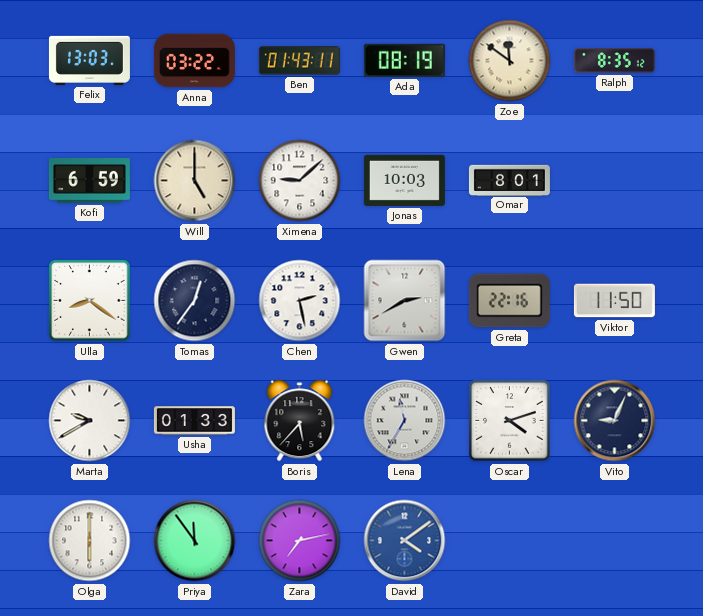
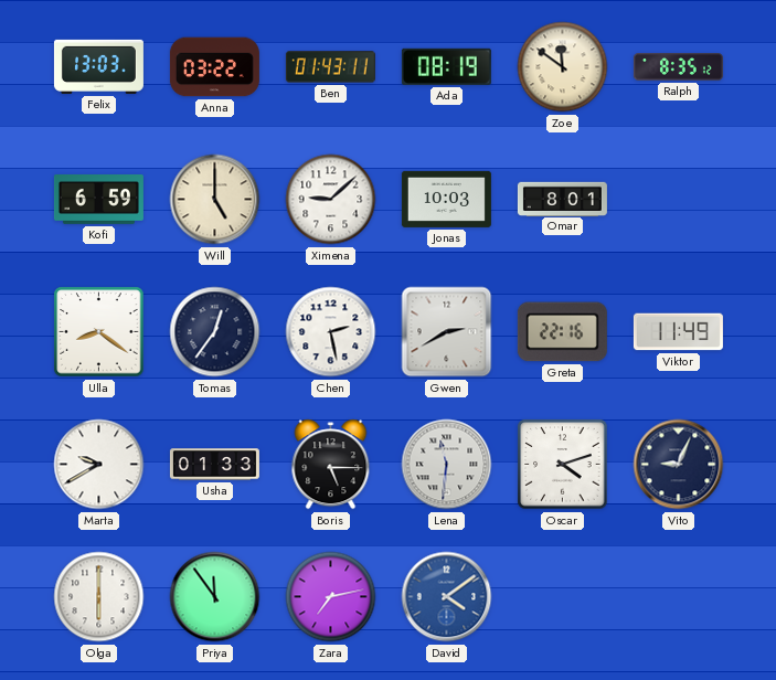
Viktor: 11:50 -> 11:49
Boris: 5:37 -> 5:15
Lena: 11:35 -> 11:31
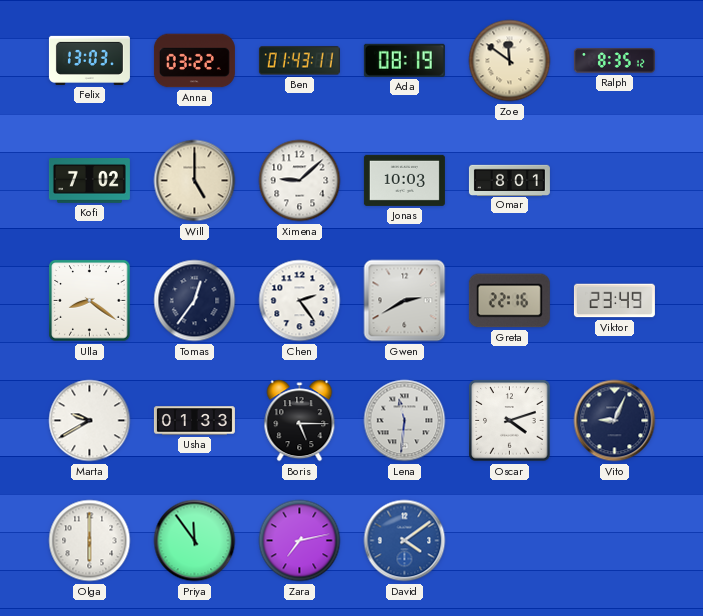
Kofi: 6:59 -> 7:02
Chen: 2:28 -> 2:24
Viktor: 11:49 -> 23:49
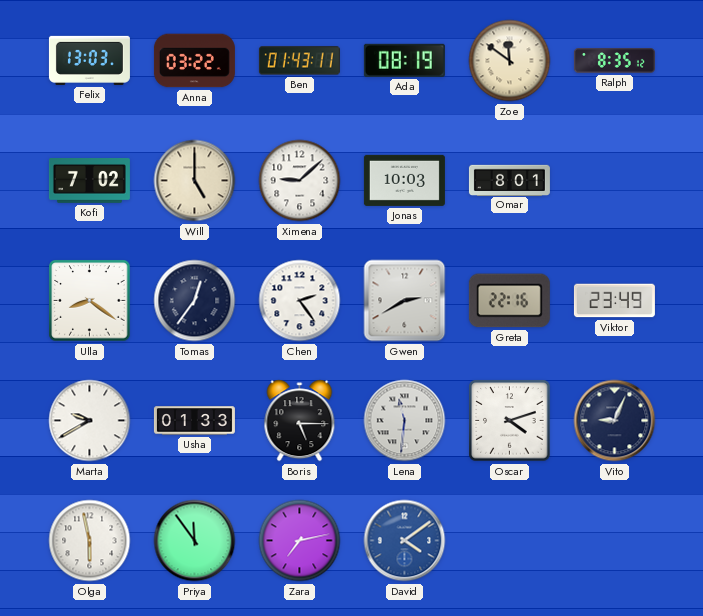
Olga: 6:00 -> 5:58
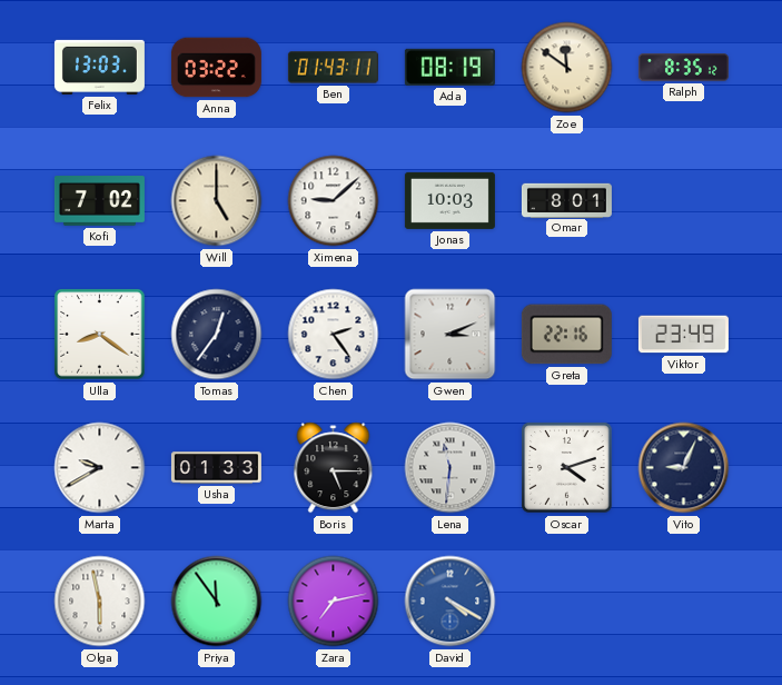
Gwen: 2:40 -> 3:11
David: 4:09 -> 4:20
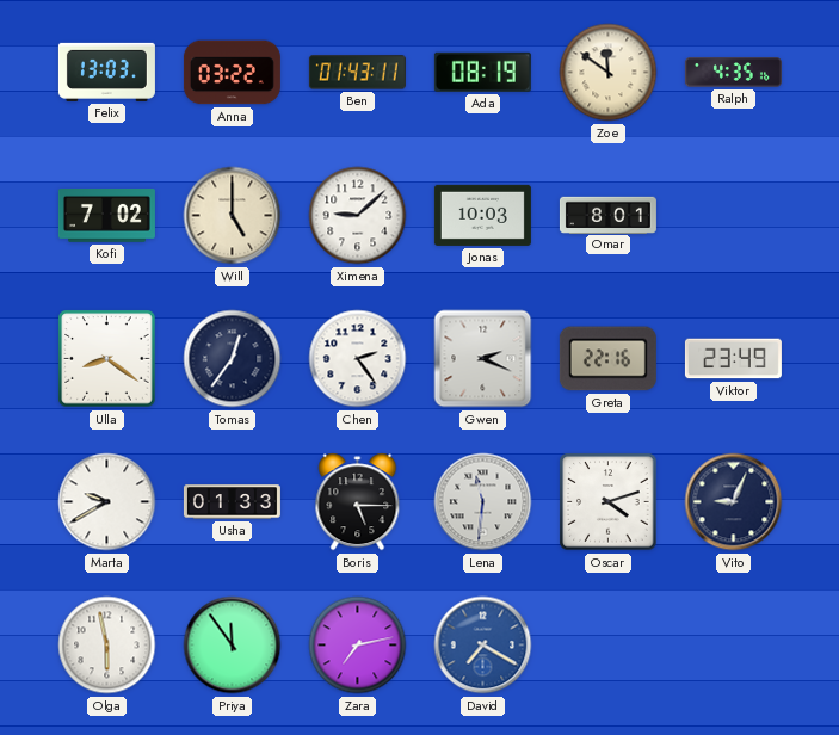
Ralph: 8:35 -> 4:35
Gwen: 3:11 -> 2:19
David: 4:20 -> 7:20
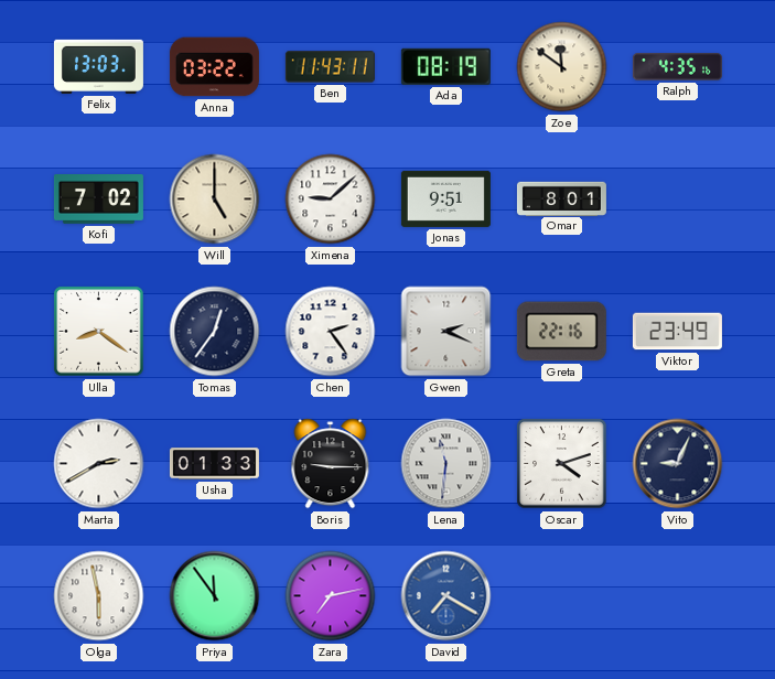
Ben: 01:43 -> 11:43
Jonas: 10:03 -> 9:51
Marta: 9:40 -> 2:40
Boris: 5:15 -> 9:15
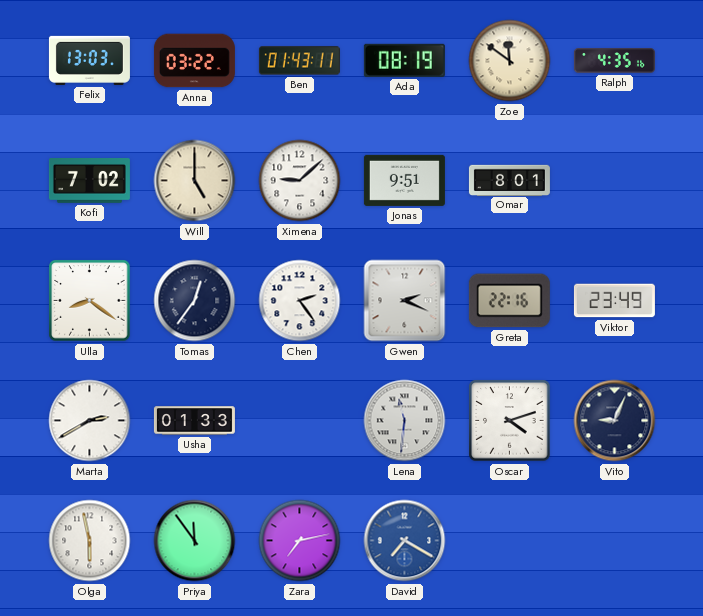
Ben: 11:43 -> 01:43
Boris: 9:15 -> none
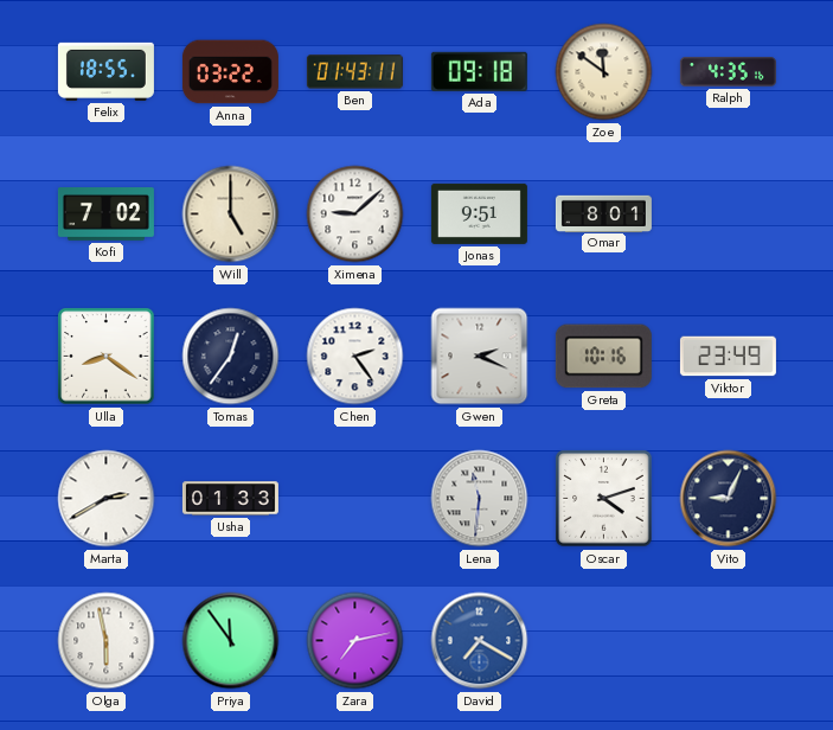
Felix: 13:03 -> 18:55
Ada: 08:19 -> 09:18
Greta: 22:16 -> 10:16
